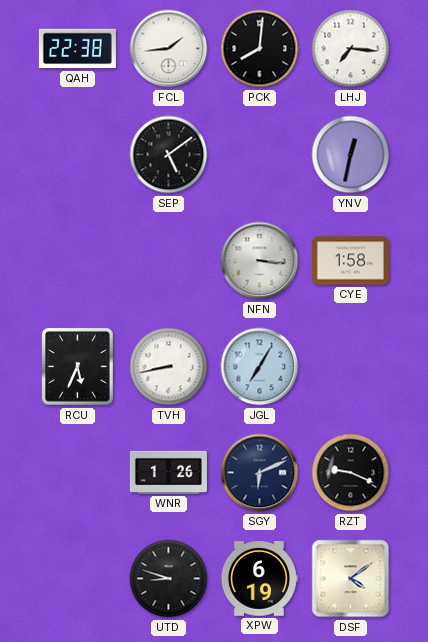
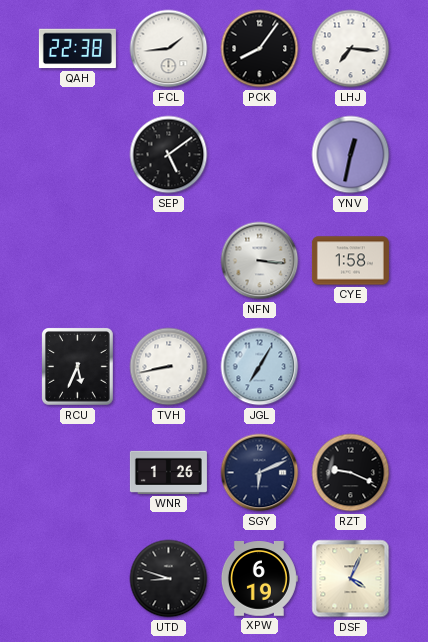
PCK: 8:01 -> 8:06
DSF: 4:09 -> 4:04
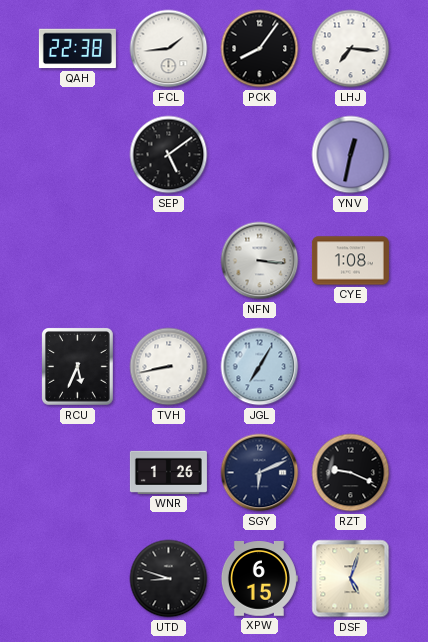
CYE: 1:58 -> 1:08
XPW: 6:19 -> 6:15
DSF: 4:04 -> 5:03
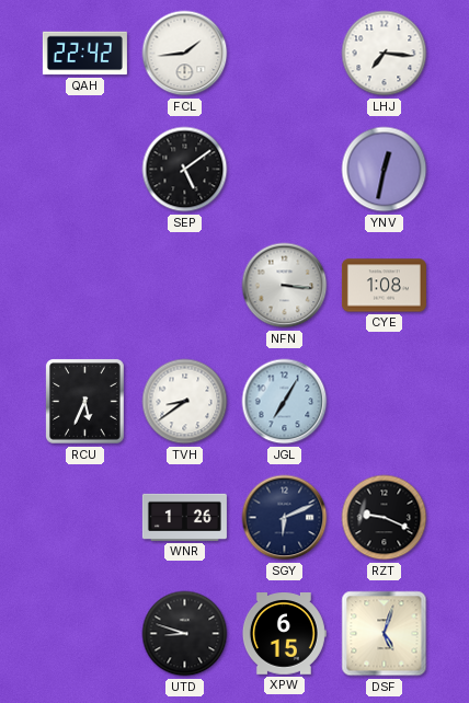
QAH: 22:38 -> 22:42
PCK: 8:06 -> none
TVH: 8:43 -> 8:39
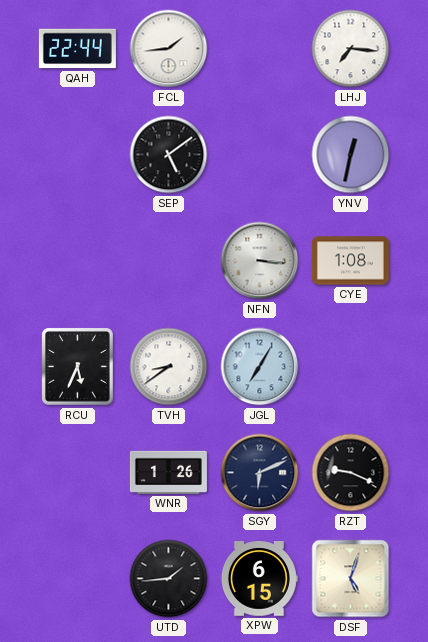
QAH: 22:42 -> 22:44
UTD: 8:48 -> 1:44
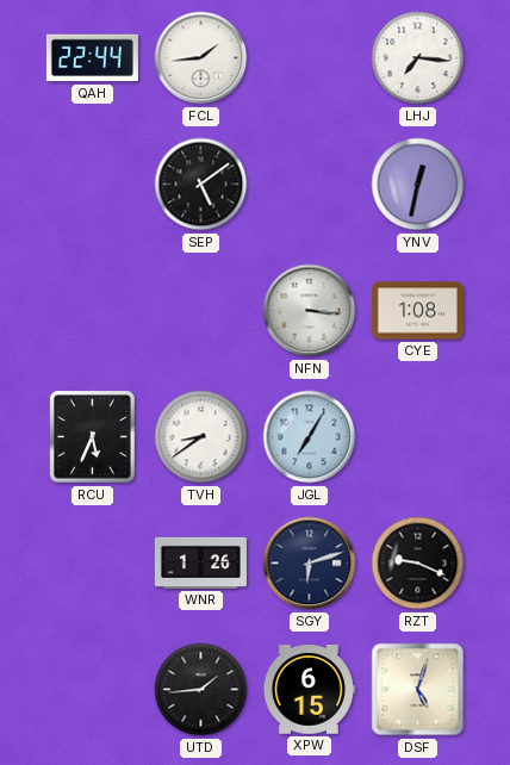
SGY: 6:11 -> 6:12
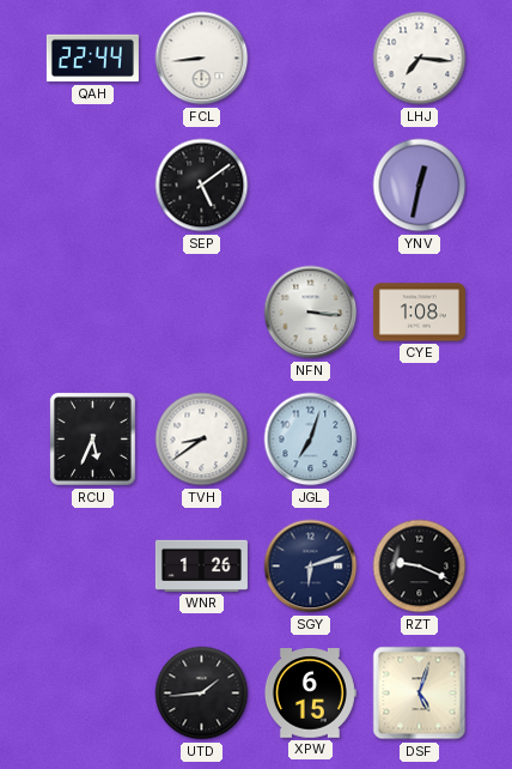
FCL: 1:44 -> 8:44
JGL: 7:05 -> 7:03
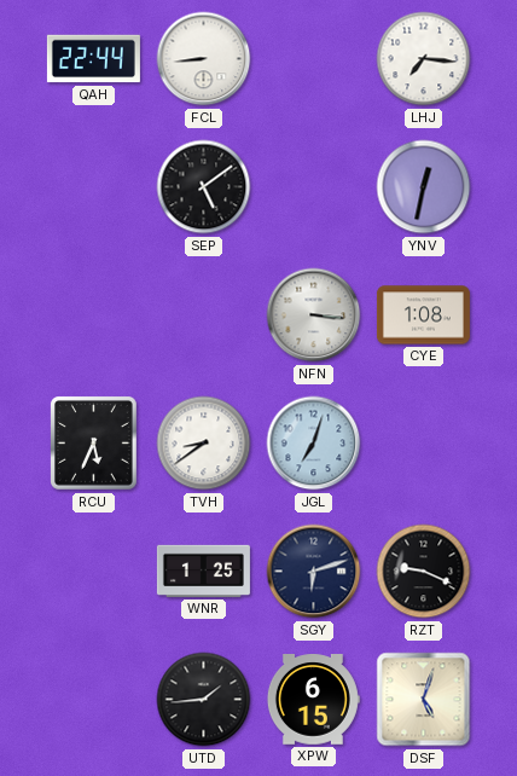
WNR: 1:26 -> 1:25
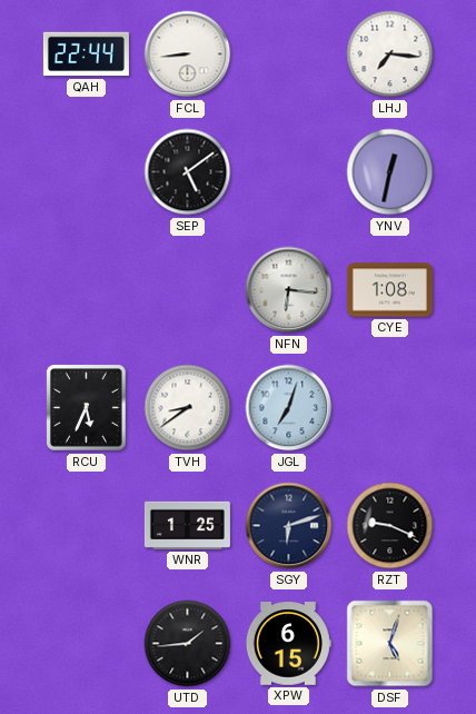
NFN: 3:16 -> 6:16
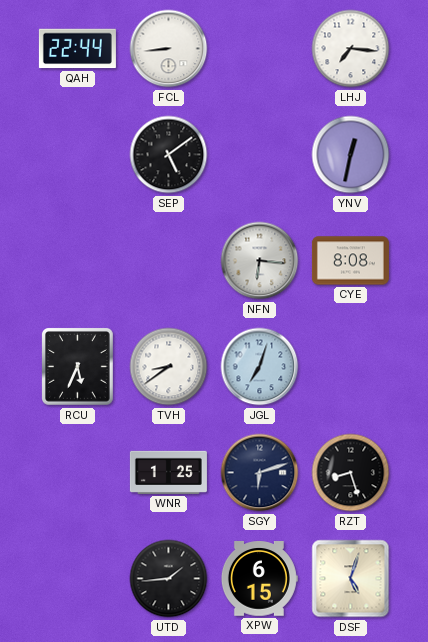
CYE: 1:08 -> 8:08
RZT: 9:19 -> 8:27
